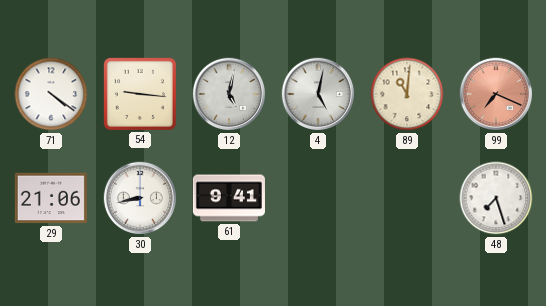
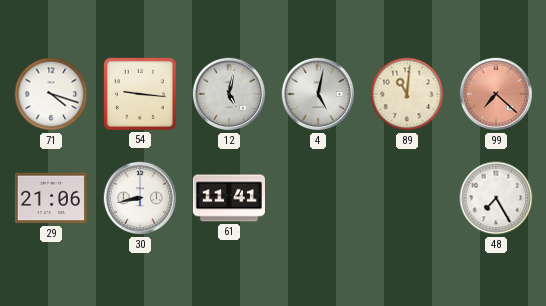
71: 4:21 -> 4:18
99: 7:19 -> 7:22
61: 9:41 -> 11:41
48: 7:27 -> 7:25
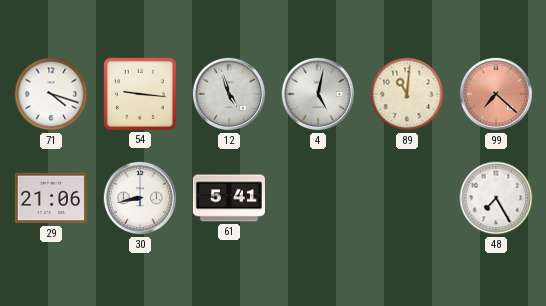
12: 5:02 -> 4:57
61: 11:41 -> 5:41
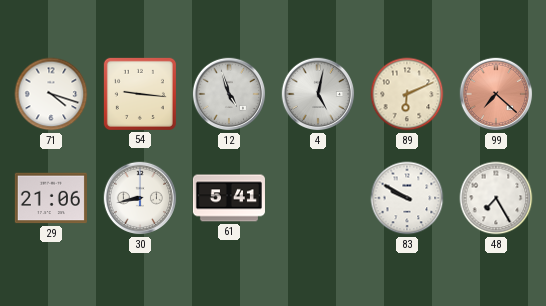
89: 11:01 -> 6:11
83: none -> 9:50
